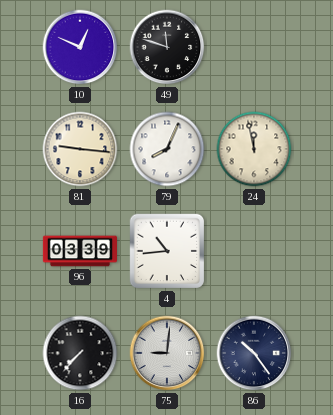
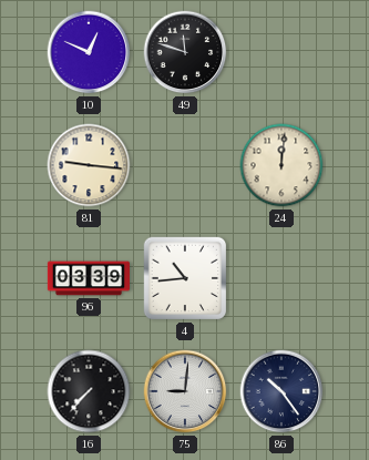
79: 8:04 -> none
24: 11:58 -> 12:01
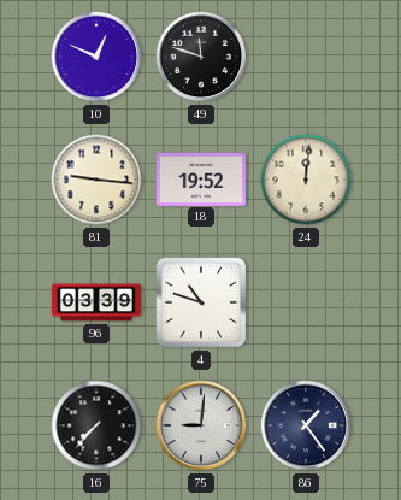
18: none -> 19:52
4: 10:44 -> 10:48
86: 10:24 -> 1:24
